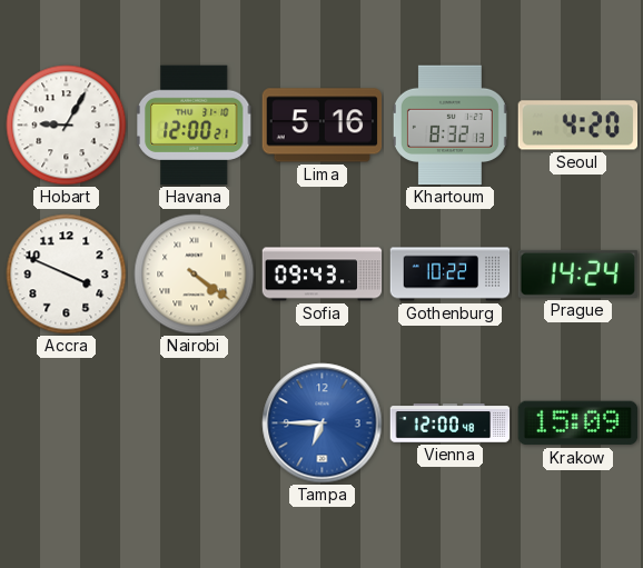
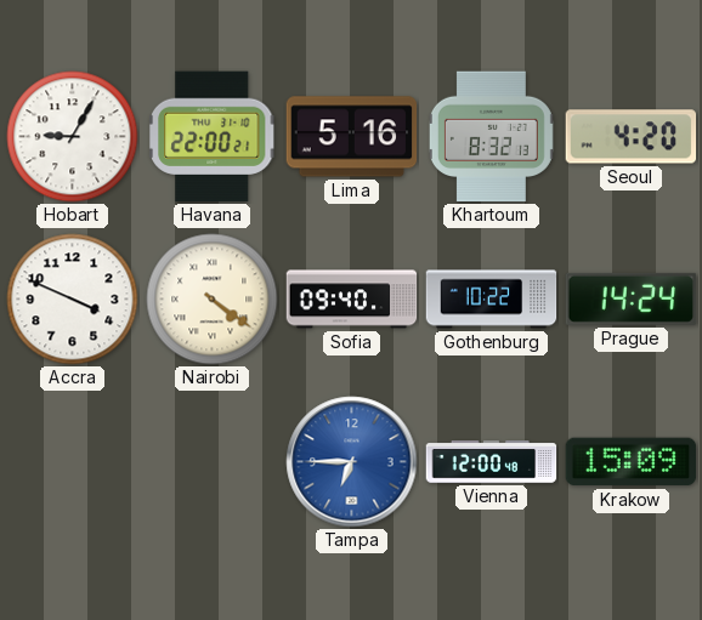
Havana: 12:00 -> 22:00
Sofia: 09:43 -> 09:40
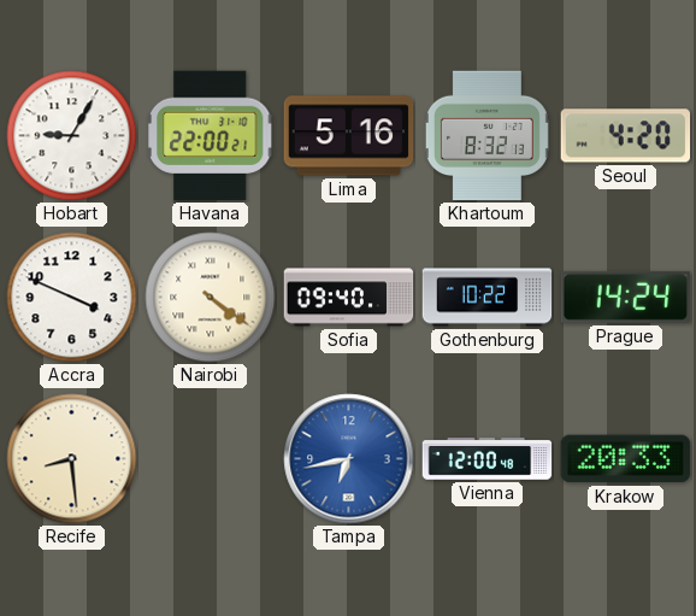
Recife: none -> 8:29
Tampa: 6:45 -> 6:43
Krakow: 15:09 -> 20:33
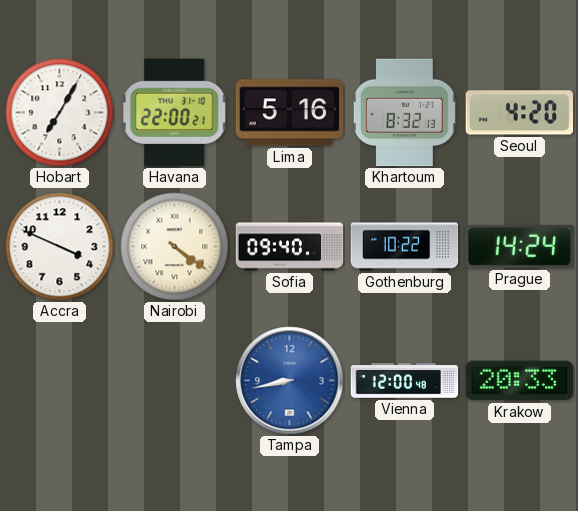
Hobart: 9:05 -> 7:05
Recife: 8:29 -> none
Tampa: 6:43 -> 8:43
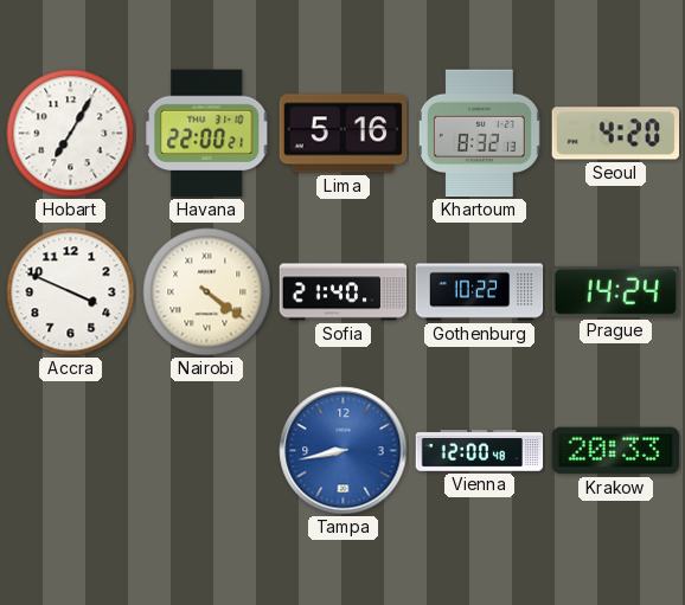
Sofia: 09:40 -> 21:40
